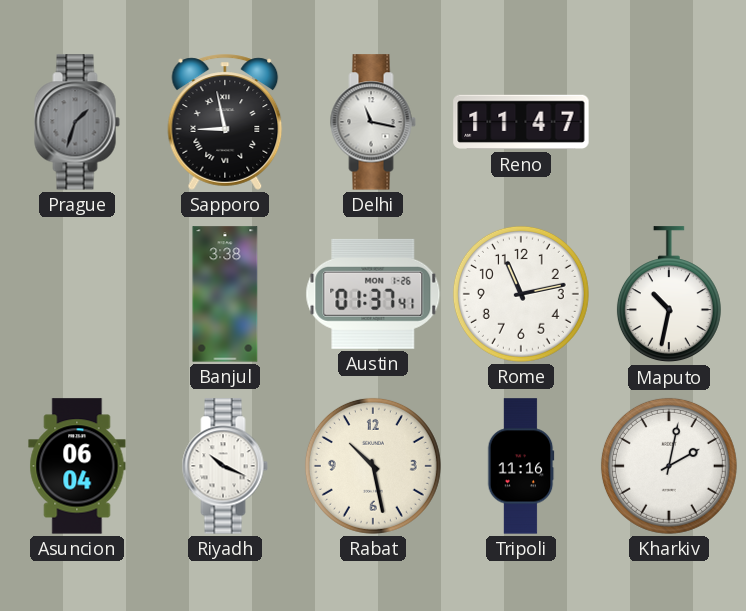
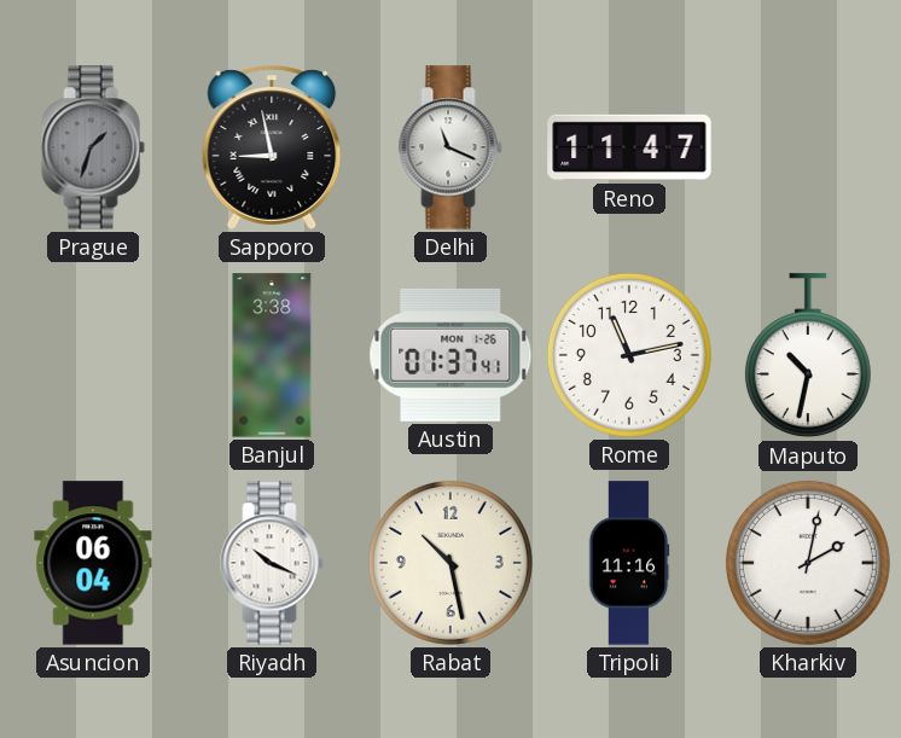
Delhi: 11:17 -> 11:19
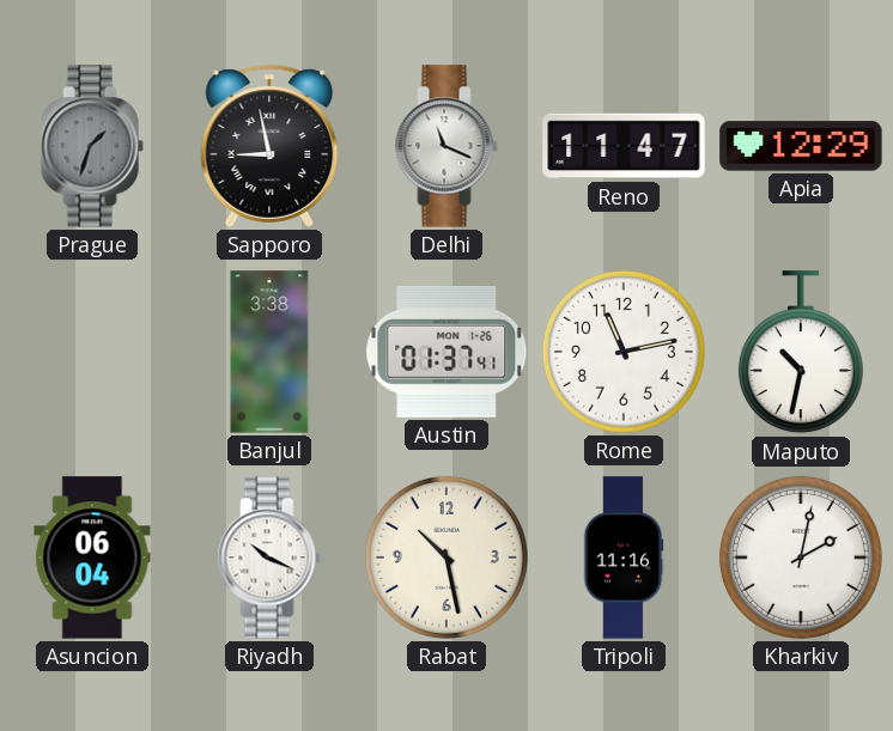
Apia: none -> 12:29
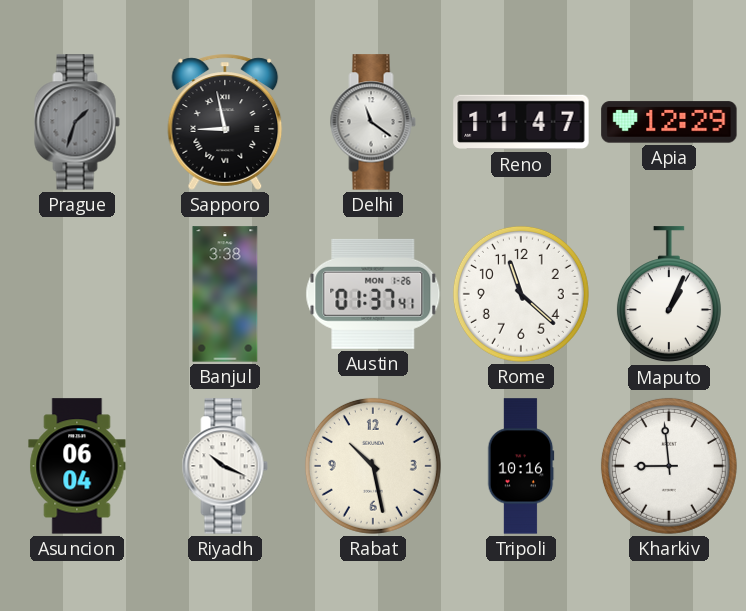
Delhi: 11:19 -> 11:21
Rome: 11:13 -> 11:22
Maputo: 10:32 -> 1:04
Tripoli: 11:16 -> 10:16
Kharkiv: 2:02 -> 8:59
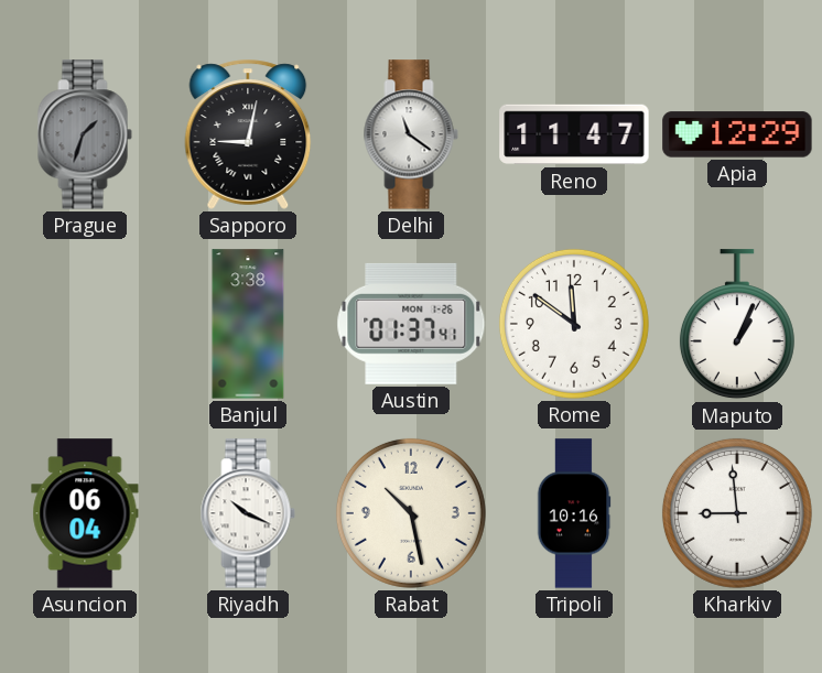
Sapporo: 8:58 -> 9:02
Rome: 11:22 -> 11:51
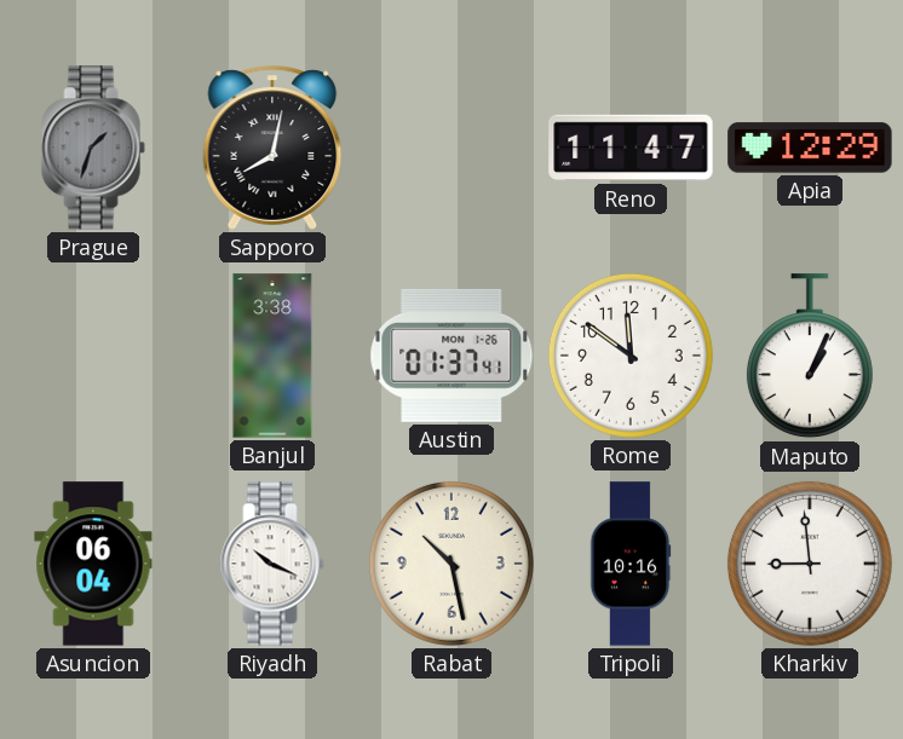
Sapporo: 9:02 -> 8:02
Delhi: 11:21 -> none
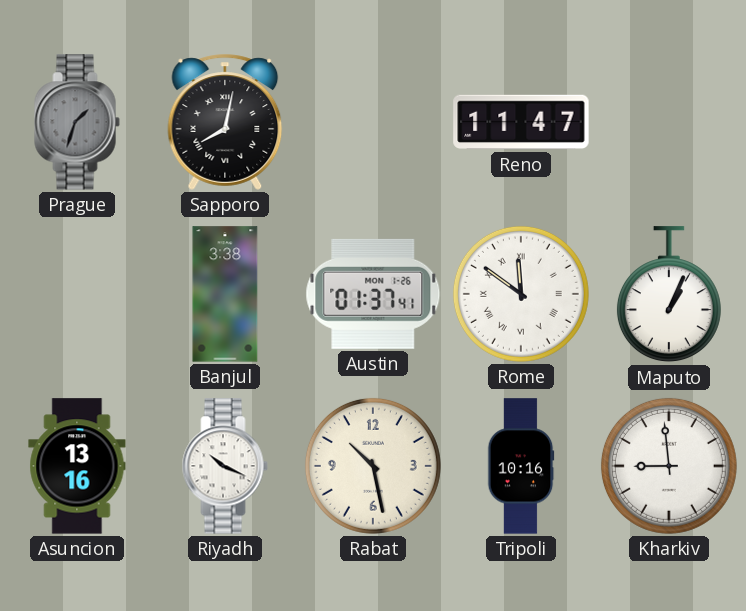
Apia: 12:29 -> none
Rome numerals: Arabic -> Roman
Asuncion: 06:04 -> 13:16
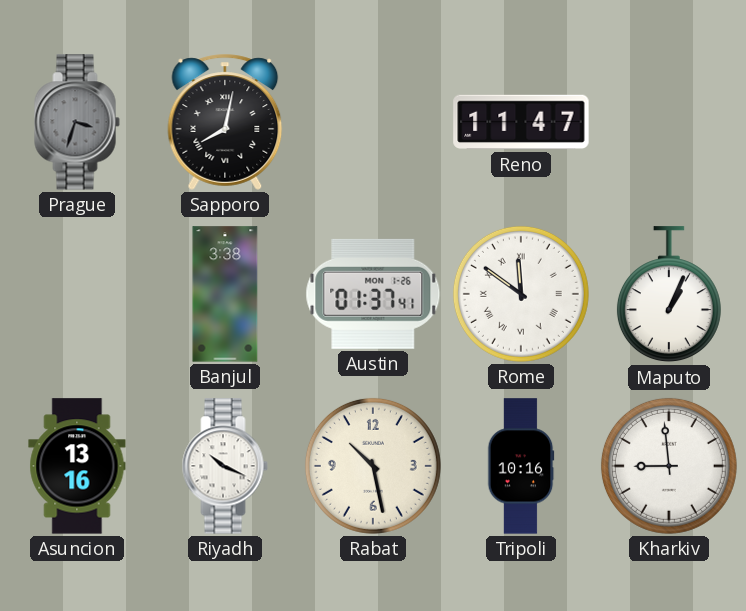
Prague: 1:33 -> 3:33
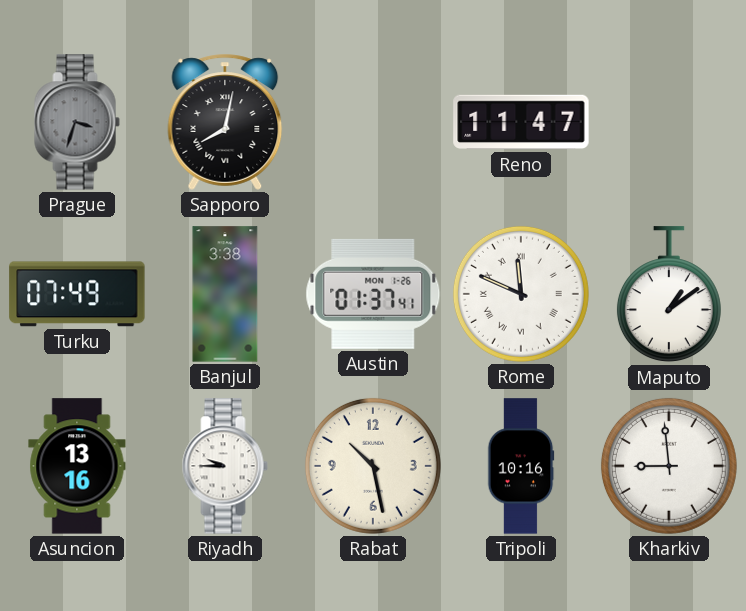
Turku: none -> 07:49
Rome: 11:51 -> 11:49
Maputo: 1:04 -> 1:09
Riyadh: 10:19 -> 9:45
